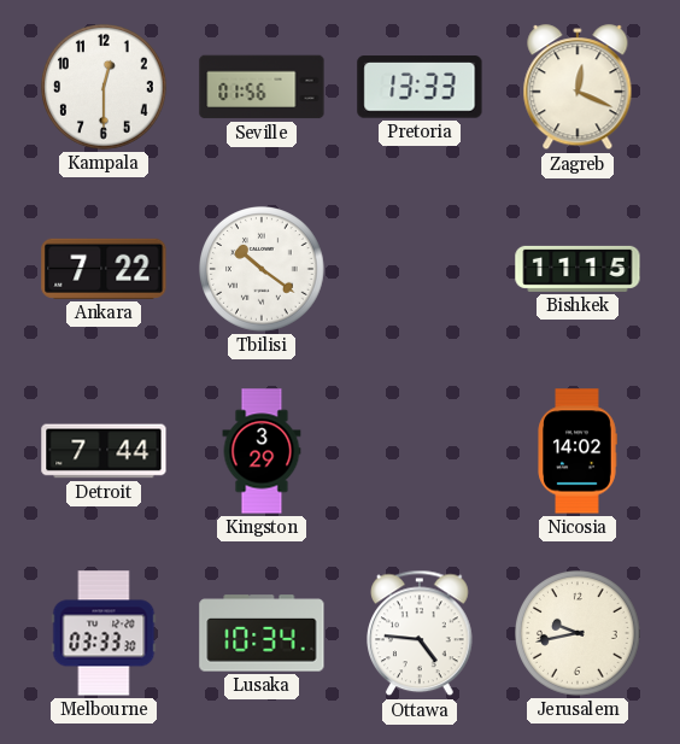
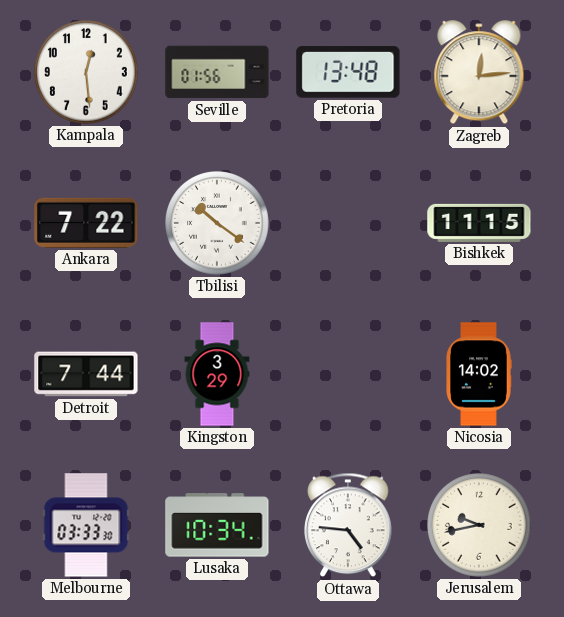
Kampala: 12:30 -> 12:29
Pretoria: 13:33 -> 13:48
Zagreb: 12:19 -> 12:14
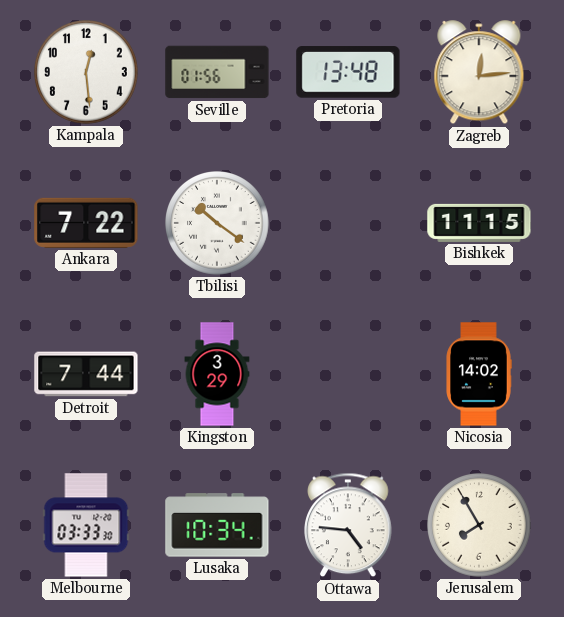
Jerusalem: 9:43 -> 7:55
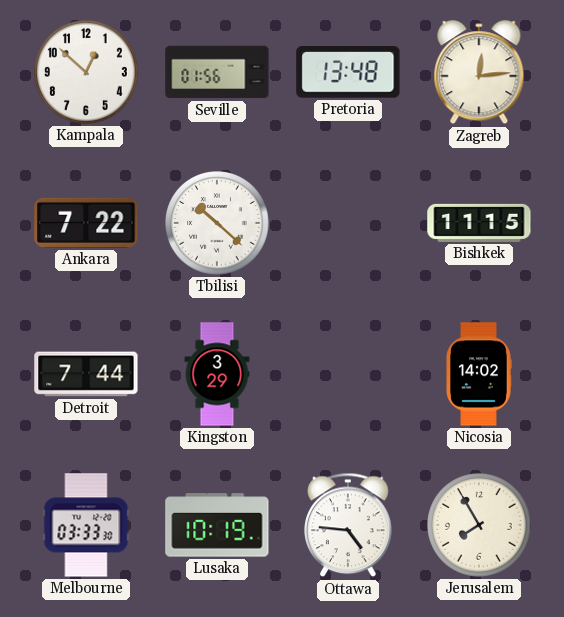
Kampala: 12:29 -> 12:52
Tbilisi: 10:21 -> 10:22
Lusaka: 10:34 -> 10:19
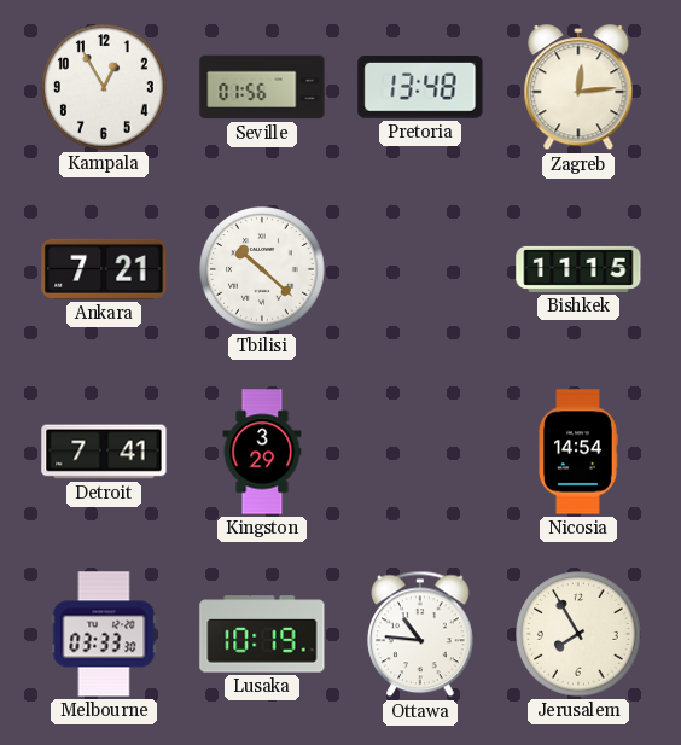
Kampala: 12:52 -> 12:55
Ankara: 7:22 -> 7:21
Detroit: 7:44 -> 7:41
Nicosia: 14:02 -> 14:54
Ottawa: 4:46 -> 10:46
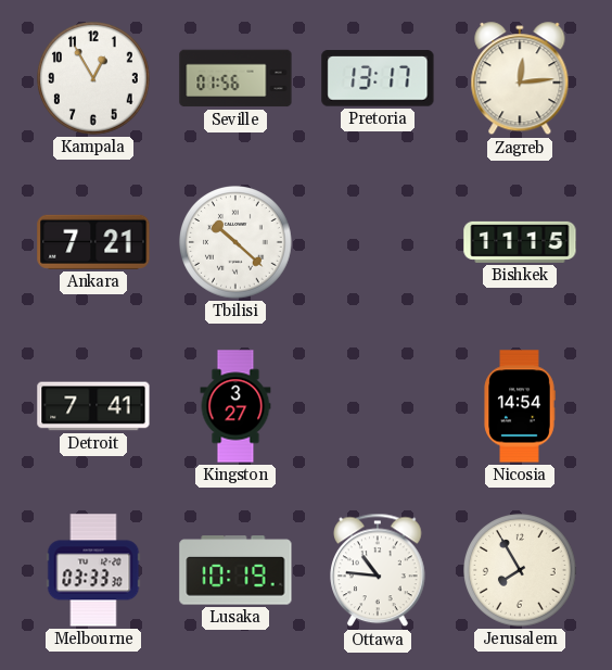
Pretoria: 13:48 -> 13:17
Kingston: 3:29 -> 3:27
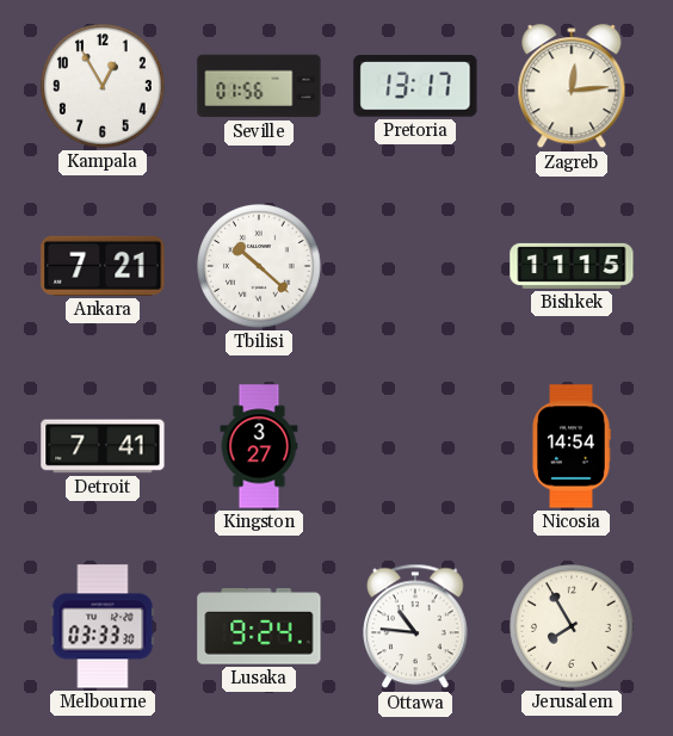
Lusaka: 10:19 -> 9:24
